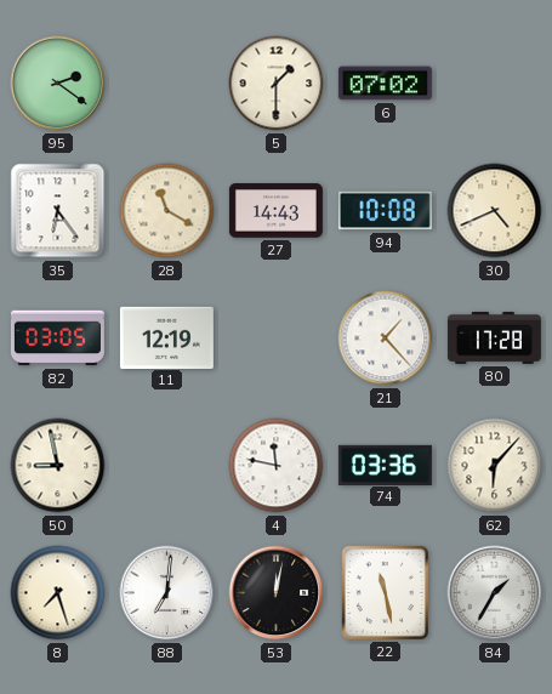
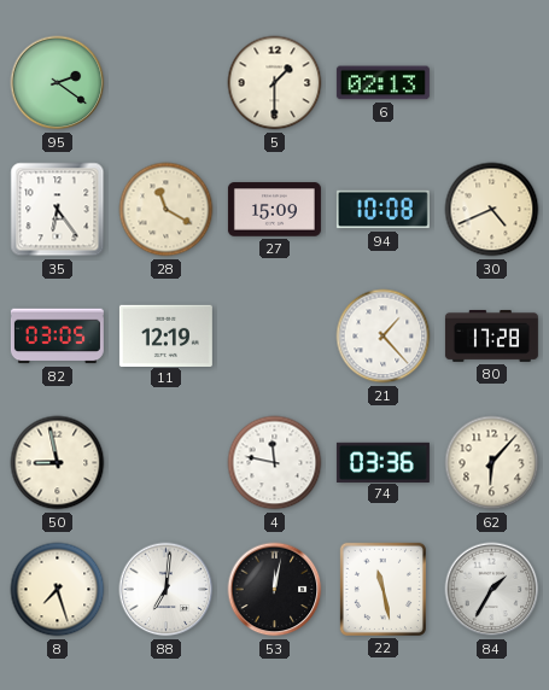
6: 07:02 -> 02:13
27: 14:43 -> 15:09
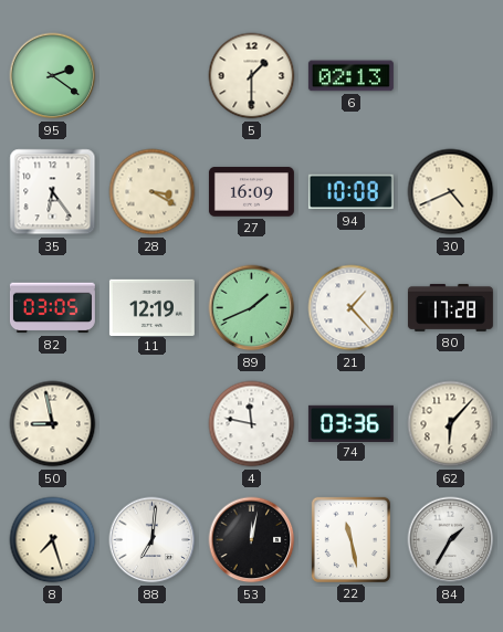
28: 11:20 -> 3:20
27: 15:09 -> 16:09
89: none -> 1:41
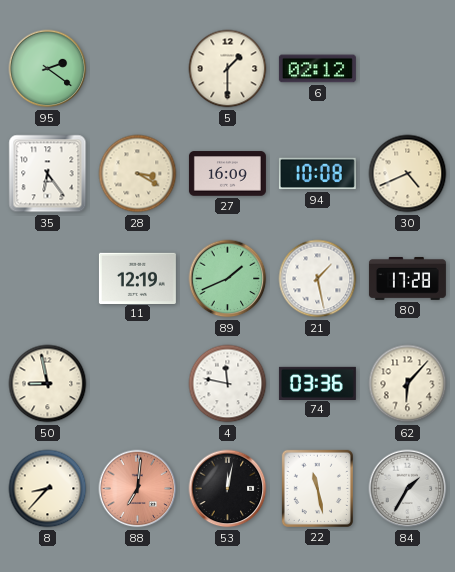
6: 02:13 -> 02:12
82: 03:05 -> none
21: 1:23 -> 1:28
8: 7:27 -> 8:37
88 dial: white -> salmon
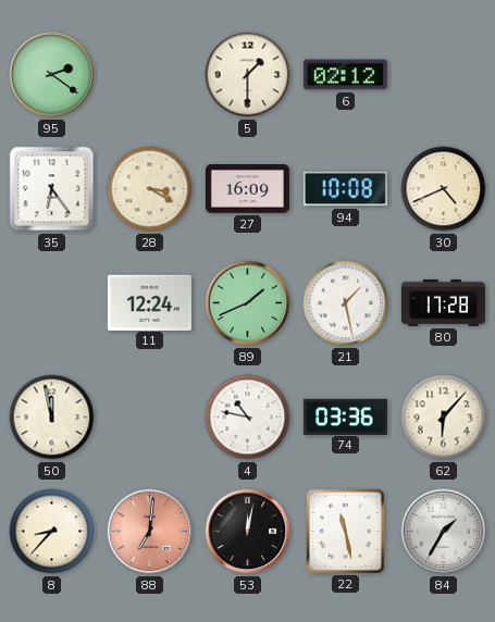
11: 12:19 -> 12:24
50: 8:58 -> 11:58
4: 11:47 -> 10:47
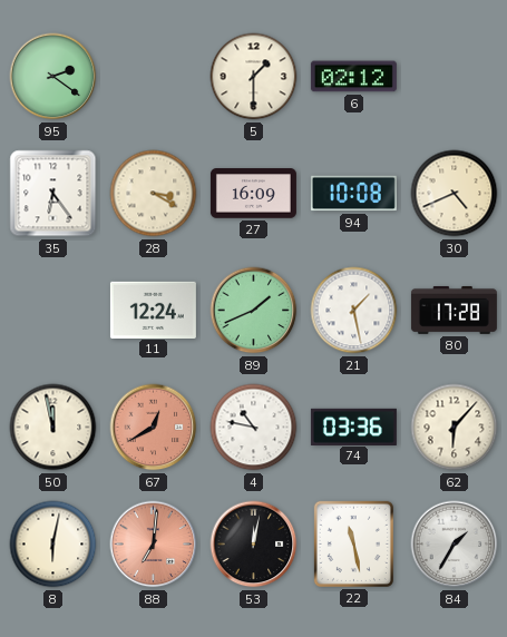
67: none -> 12:40
8: 8:37 -> 6:02
